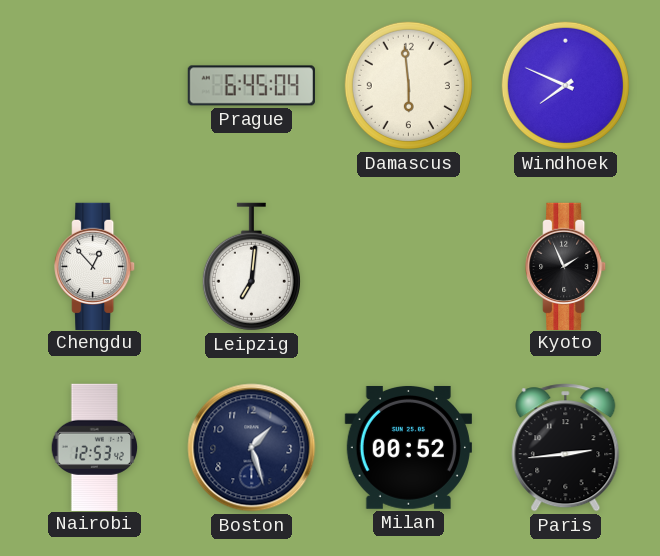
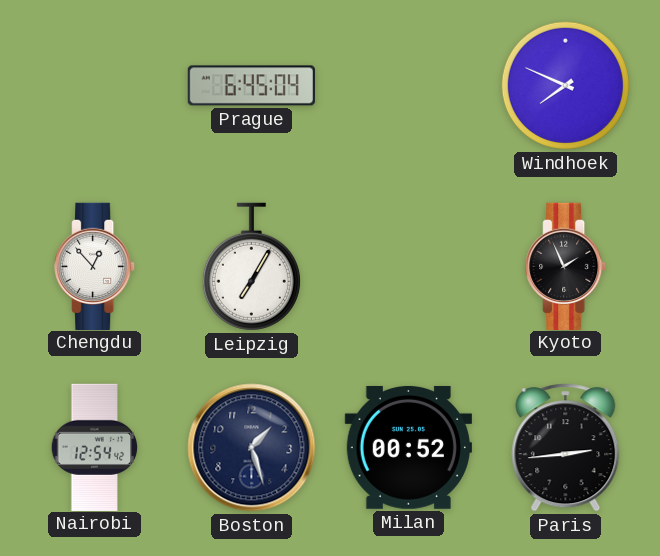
Damascus: 5:59 -> none
Leipzig: 7:01 -> 7:05
Nairobi: 12:53 -> 12:54
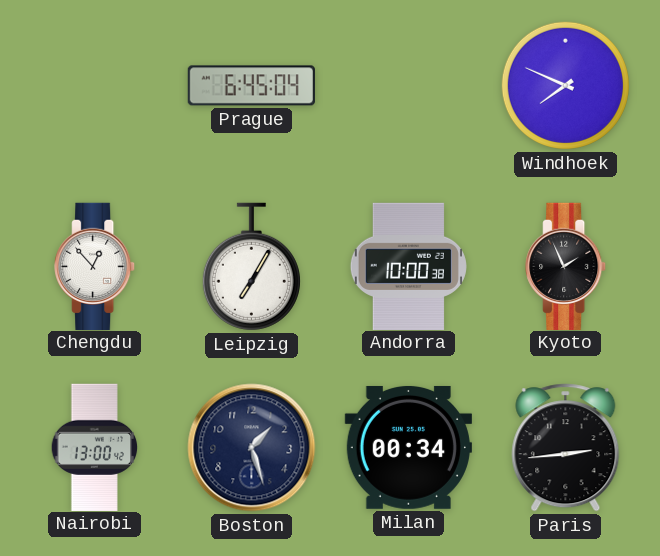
Andorra: none -> 10:00
Nairobi: 12:54 -> 13:00
Milan: 00:52 -> 00:34
